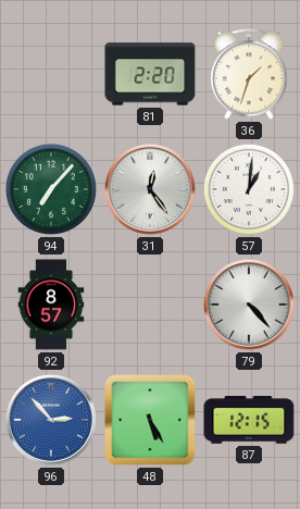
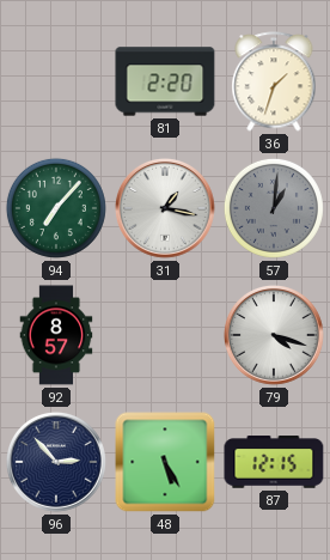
31: 12:24 -> 1:17
57 dial: white -> grey
79: 4:23 -> 4:18
96 dial: blue -> navy
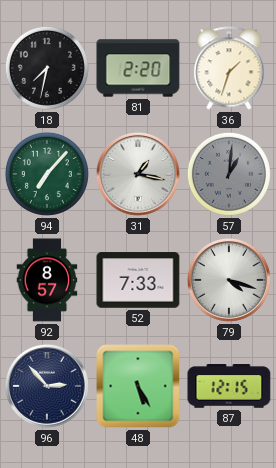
18: none -> 7:32
52: none -> 7:33
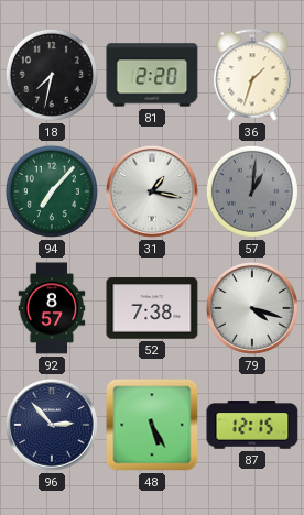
52: 7:33 -> 7:38
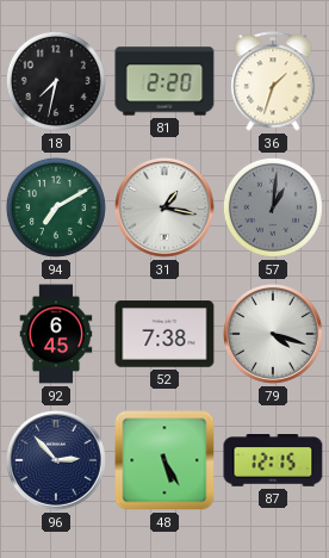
94: 7:07 -> 7:10
92: 8:57 -> 6:45
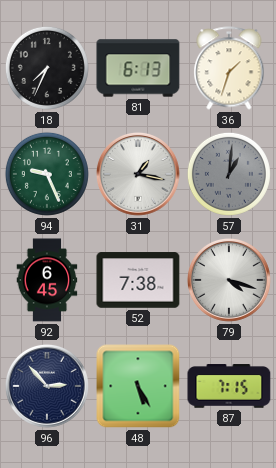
18: 7:32 -> 7:34
81: 2:20 -> 6:13
94: 7:10 -> 9:26
87: 12:15 -> 7:15
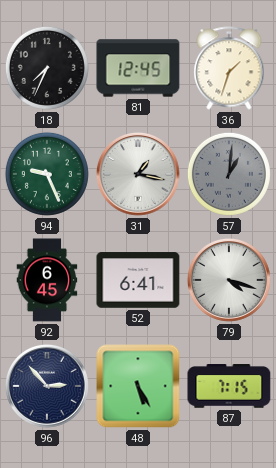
81: 6:13 -> 12:45
52: 7:38 -> 6:41
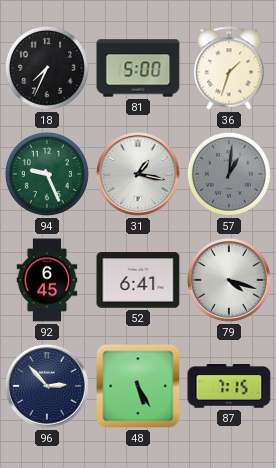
81: 12:45 -> 5:00
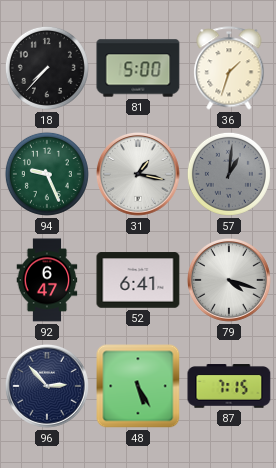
18: 7:34 -> 7:37
92: 6:45 -> 6:47
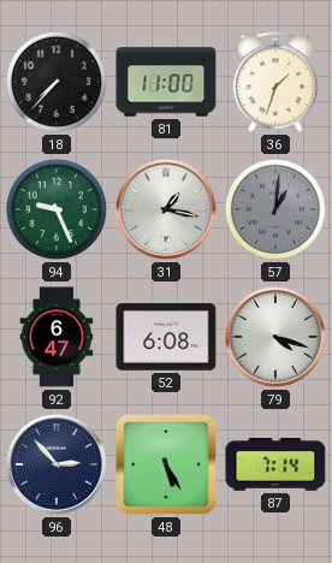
81: 5:00 -> 11:00
52: 6:41 -> 6:08
87: 7:15 -> 7:14
